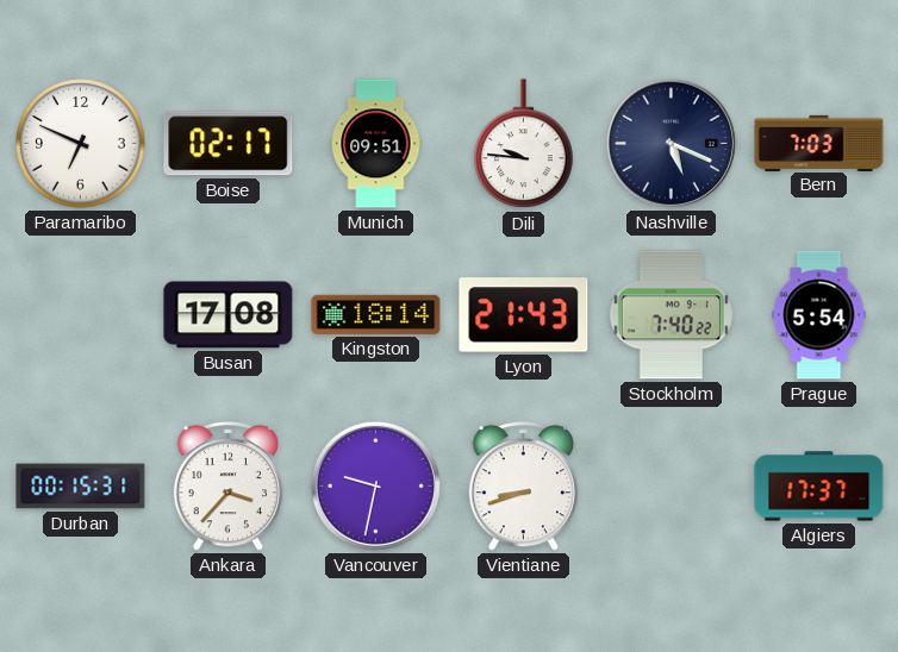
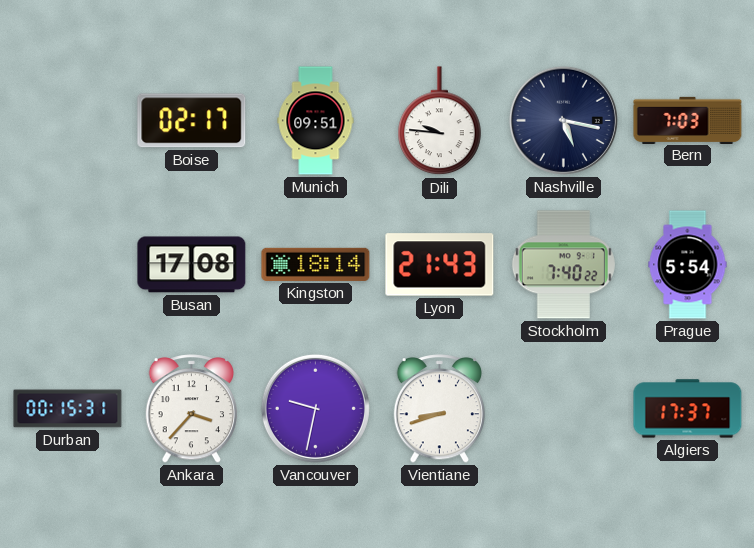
Paramaribo: 6:49 -> none
Nashville: 5:19 -> 5:17
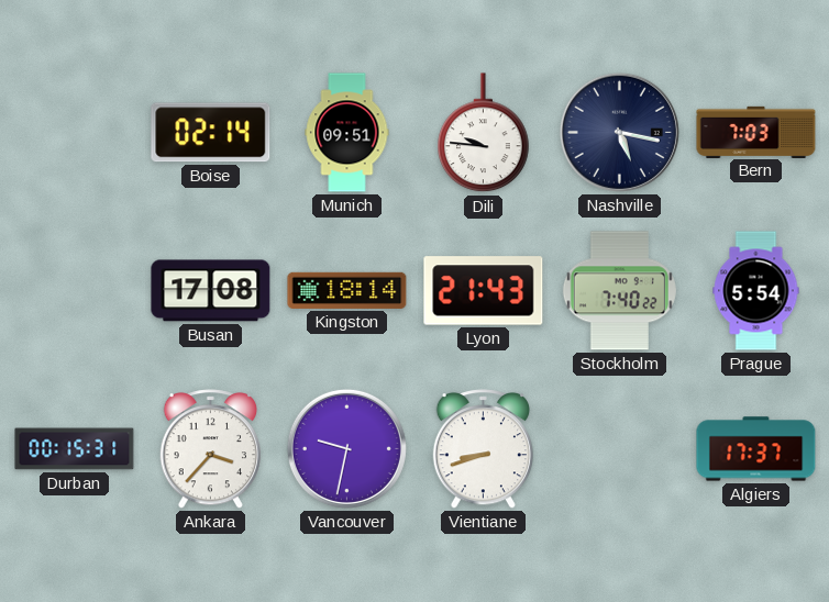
Boise: 02:17 -> 02:14
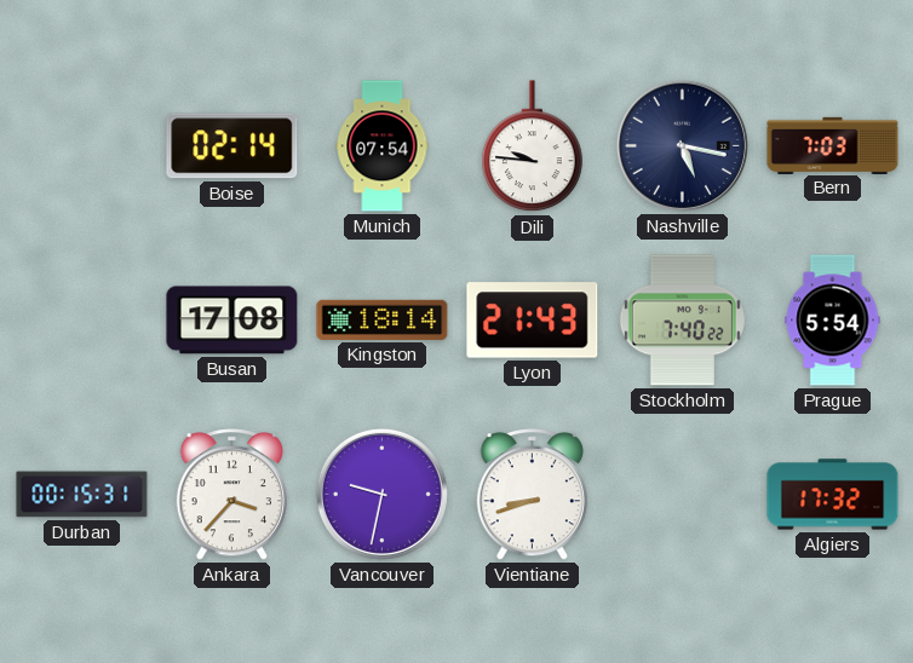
Munich: 09:51 -> 07:54
Algiers: 17:37 -> 17:32
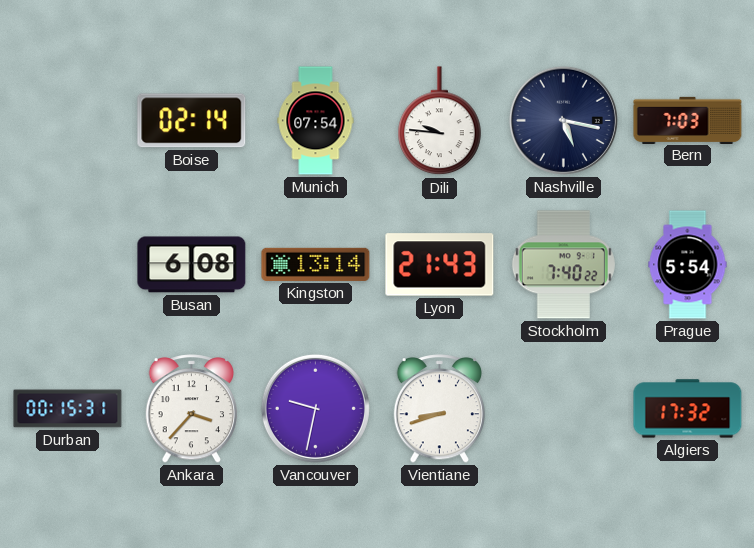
Busan: 17:08 -> 6:08
Kingston: 18:14 -> 13:14
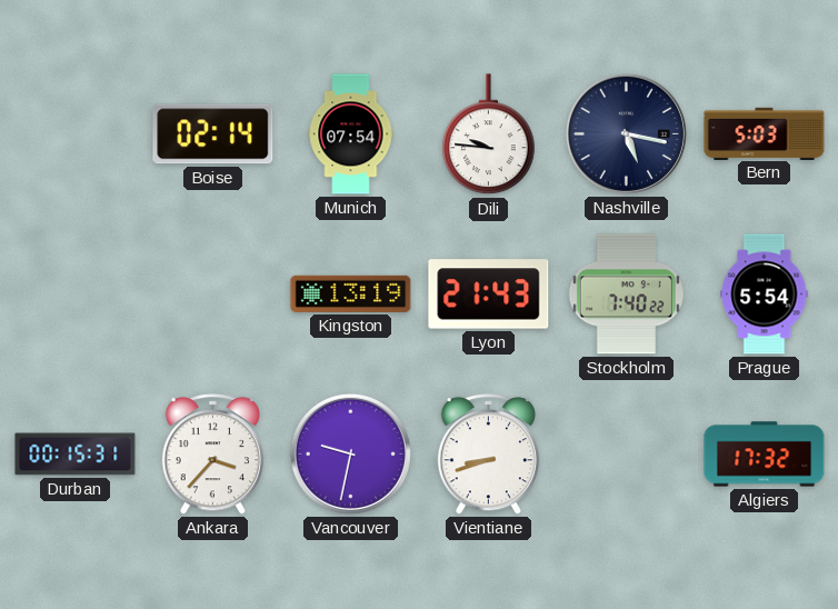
Bern: 7:03 -> 5:03
Busan: 6:08 -> none
Kingston: 13:14 -> 13:19
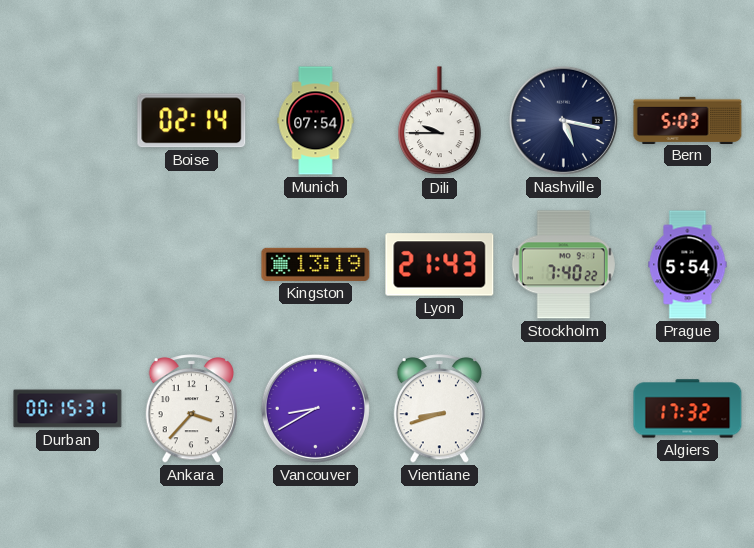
Dili: 9:46 -> 9:45
Vancouver: 9:32 -> 8:40
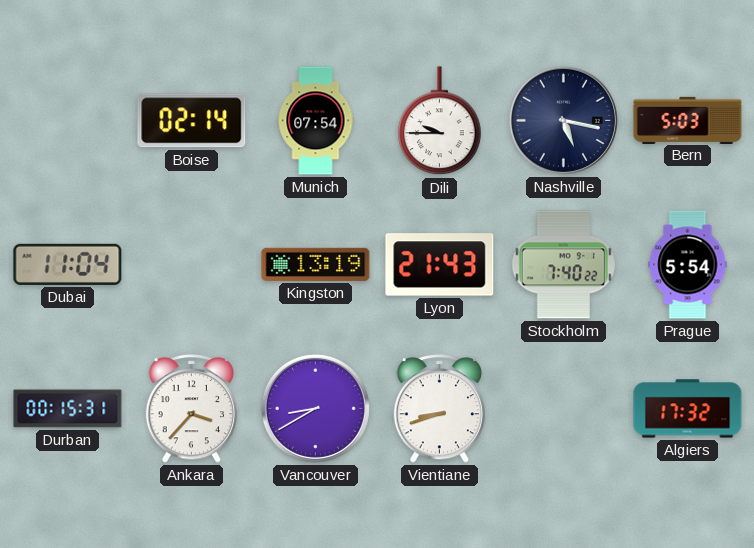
Dubai: none -> 11:04
